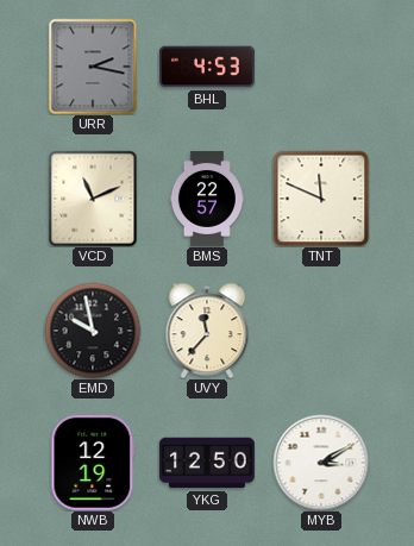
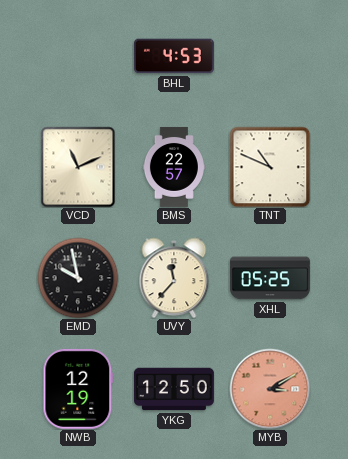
URR: 2:17 -> none
TNT: 11:49 -> 10:49
XHL: none -> 05:25
MYB dial: white -> salmon
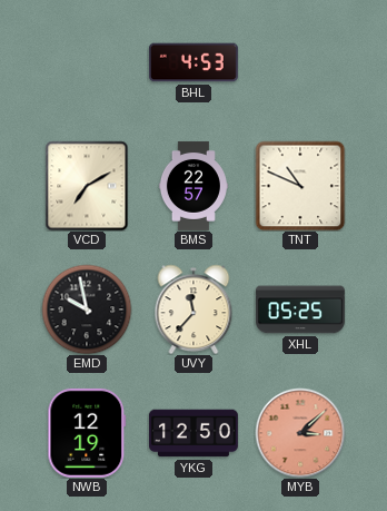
VCD: 11:11 -> 7:10
MYB: 3:10 -> 3:08
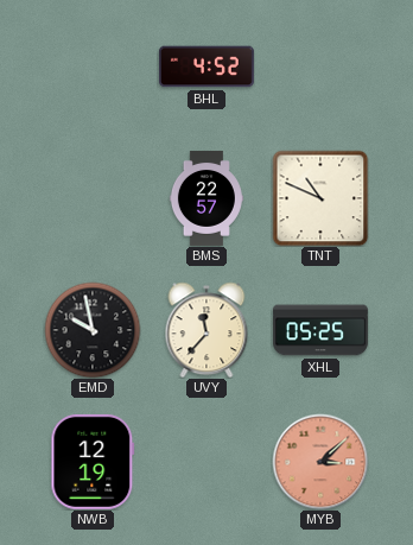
BHL: 4:53 -> 4:52
VCD: 7:10 -> none
YKG: 12:50 -> none
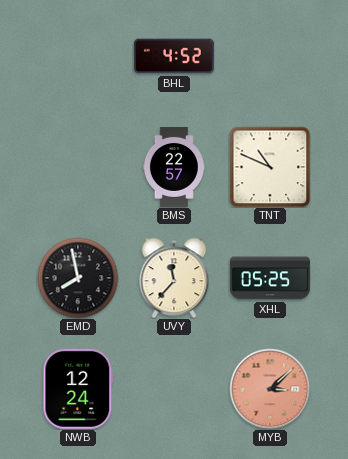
EMD: 9:58 -> 7:58
NWB: 12:19 -> 12:24
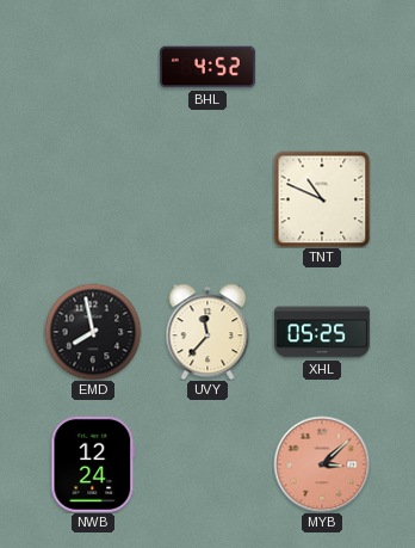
BMS: 22:57 -> none
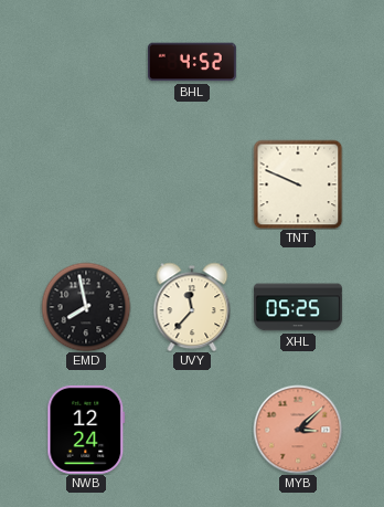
TNT: 10:49 -> 9:49
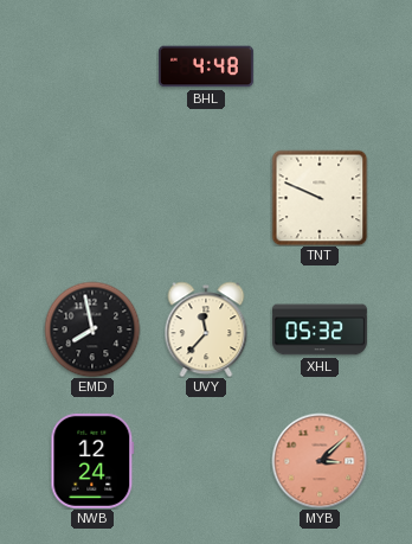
BHL: 4:52 -> 4:48
XHL: 05:25 -> 05:32
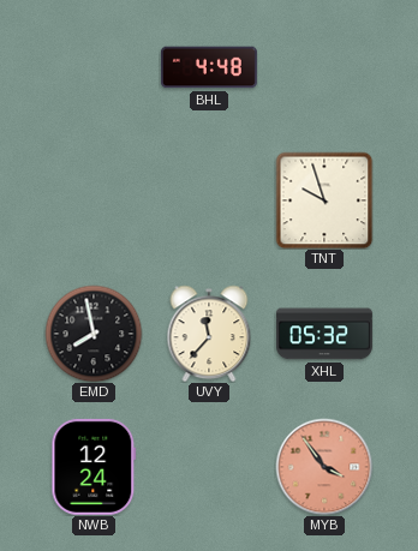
TNT: 9:49 -> 9:57
MYB: 3:08 -> 3:54
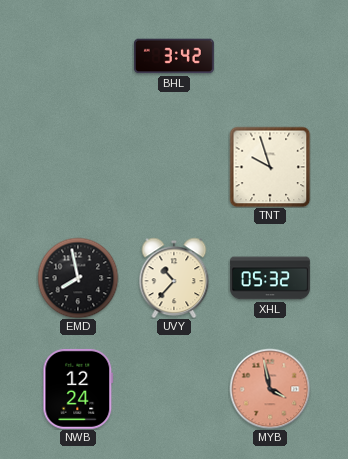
BHL: 4:48 -> 3:42
UVY: 11:37 -> 10:37
MYB: 3:54 -> 3:58
